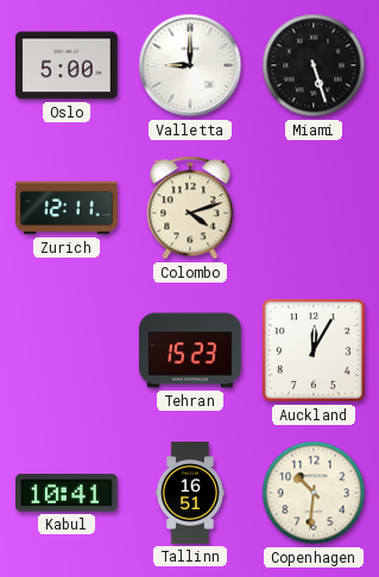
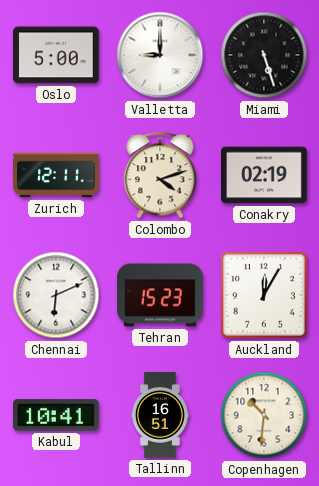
Conakry: none -> 02:19
Chennai: none -> 6:11
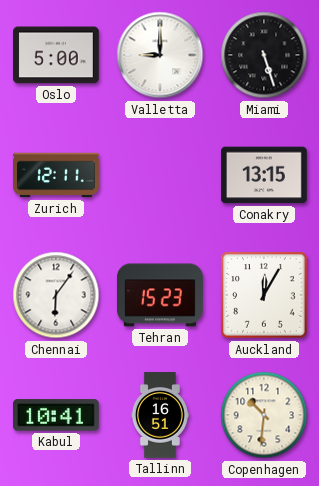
Colombo: 4:12 -> none
Conakry: 02:19 -> 13:15
Chennai: 6:11 -> 6:06
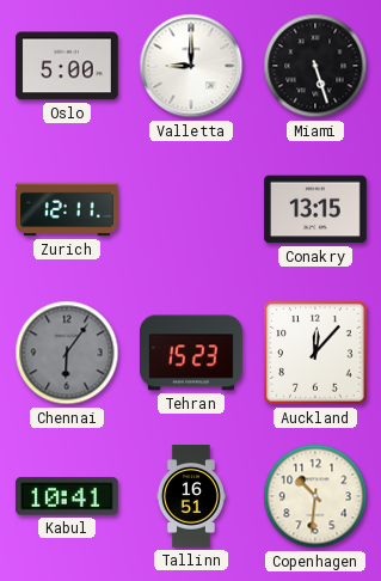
Chennai dial: white -> grey
Auckland: 12:05 -> 12:07
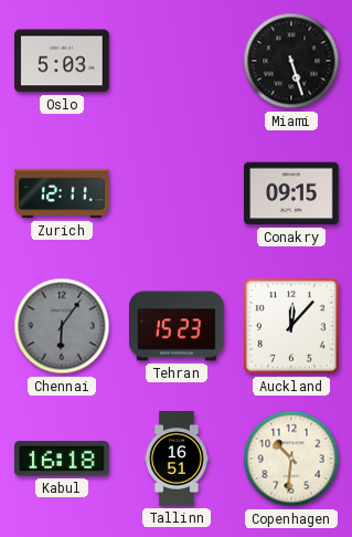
Oslo: 5:00 -> 5:03
Valletta: 9:00 -> none
Conakry: 13:15 -> 09:15
Kabul: 10:41 -> 16:18
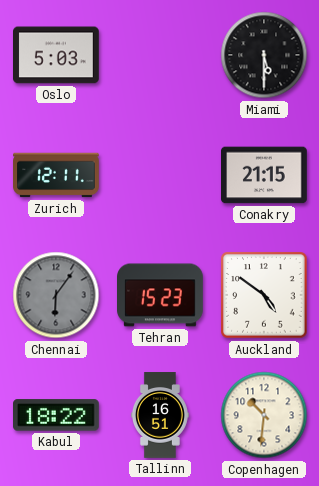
Miami: 5:27 -> 5:30
Conakry: 09:15 -> 21:15
Auckland: 12:07 -> 4:51
Kabul: 16:18 -> 18:22
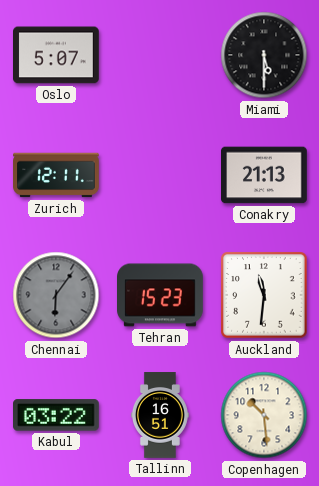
Oslo: 5:03 -> 5:07
Conakry: 21:15 -> 21:13
Auckland: 4:51 -> 11:31
Kabul: 18:22 -> 03:22
Copenhagen: 10:31 -> 10:29
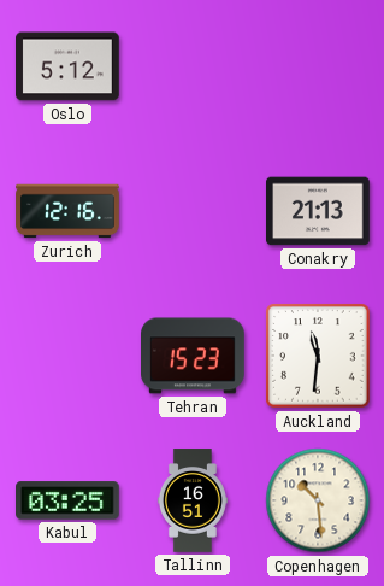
Oslo: 5:07 -> 5:12
Miami: 5:30 -> none
Zurich: 12:11 -> 12:16
Chennai: 6:06 -> none
Kabul: 03:22 -> 03:25
